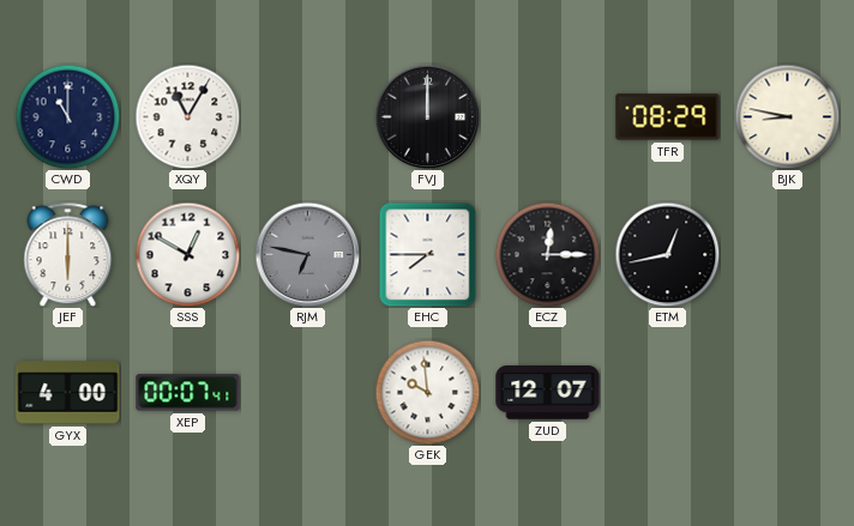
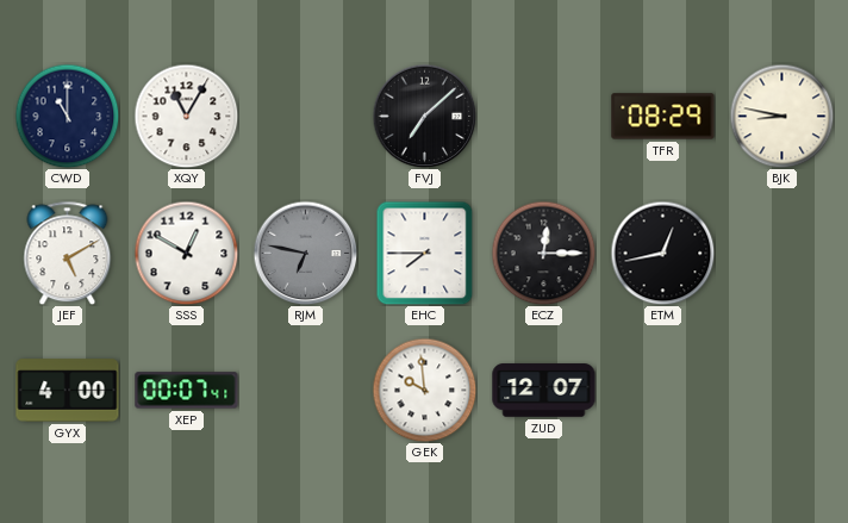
FVJ: 12:00 -> 7:08
JEF: 6:00 -> 5:10
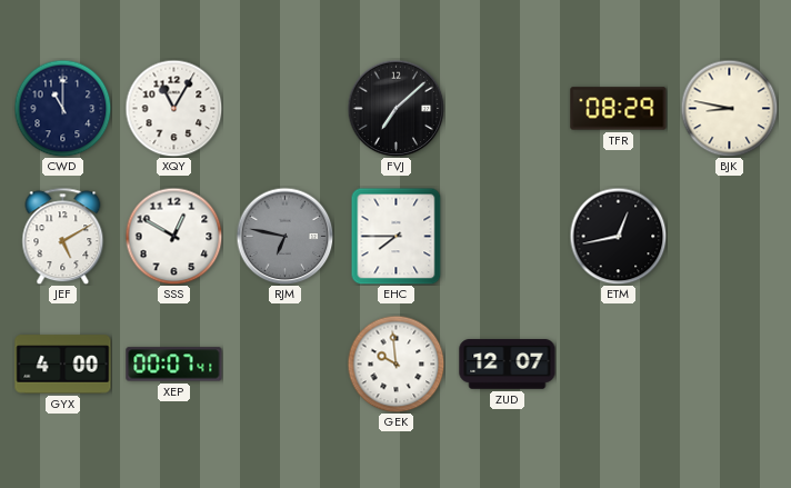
ECZ: 12:15 -> none
